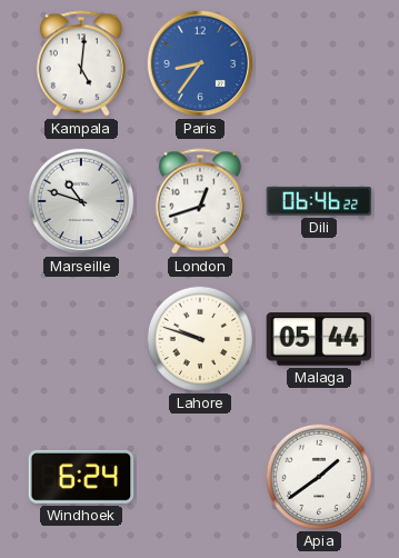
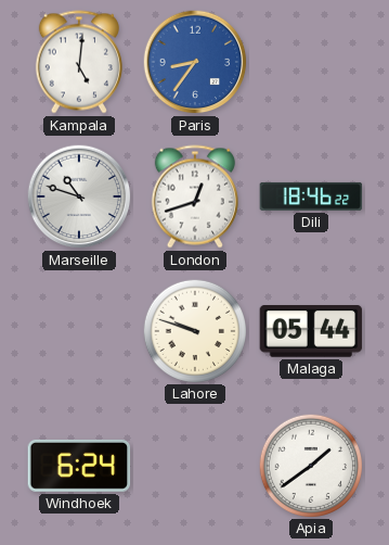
Dili: 06:46 -> 18:46
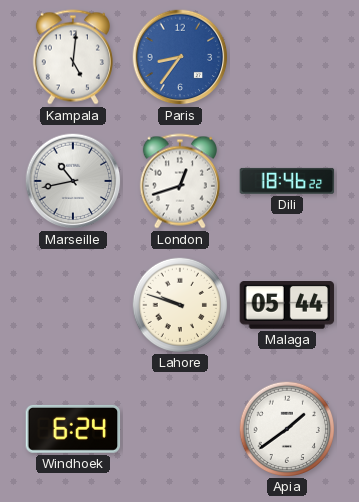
Marseille: 10:48 -> 10:43
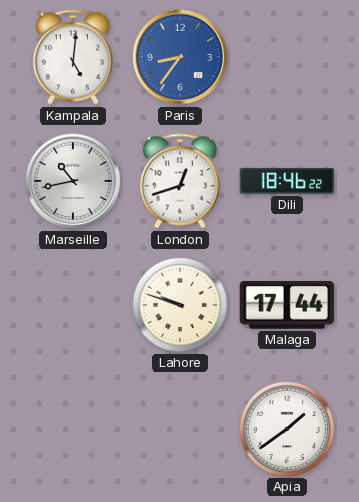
Malaga: 05:44 -> 17:44
Windhoek: 6:24 -> none
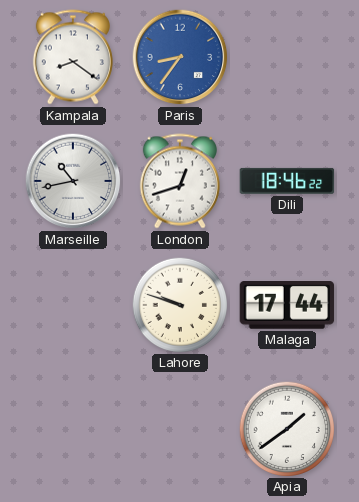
Kampala: 5:01 -> 8:21
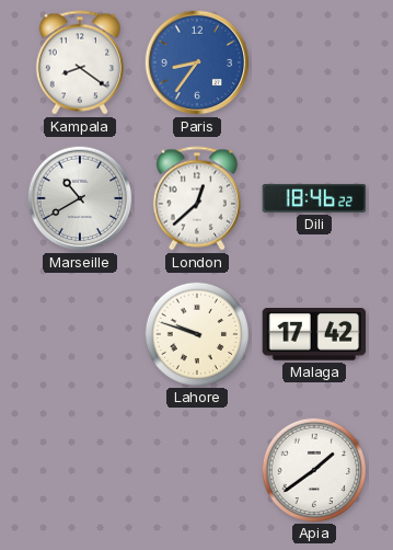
Marseille: 10:43 -> 10:40
London: 12:42 -> 12:38
Malaga: 17:44 -> 17:42
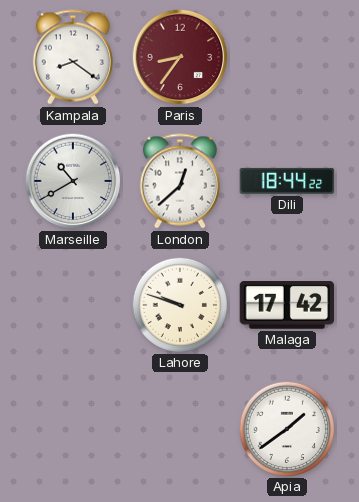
Paris dial: blue -> burgundy
Dili: 18:46 -> 18:44
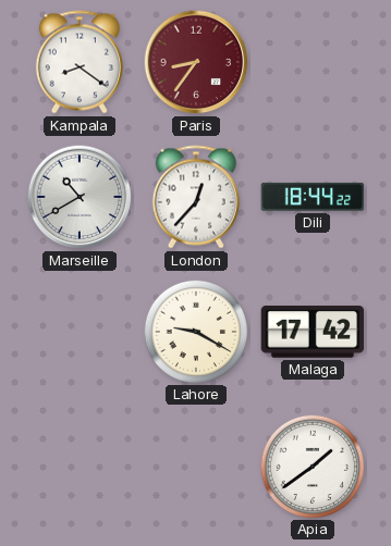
London: 12:38 -> 12:37
Lahore: 9:48 -> 9:20
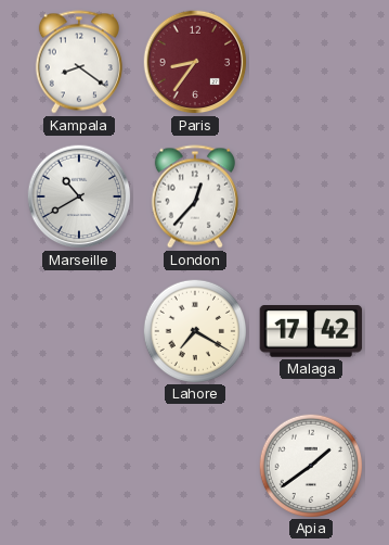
Dili: 18:44 -> none
Lahore: 9:20 -> 7:20
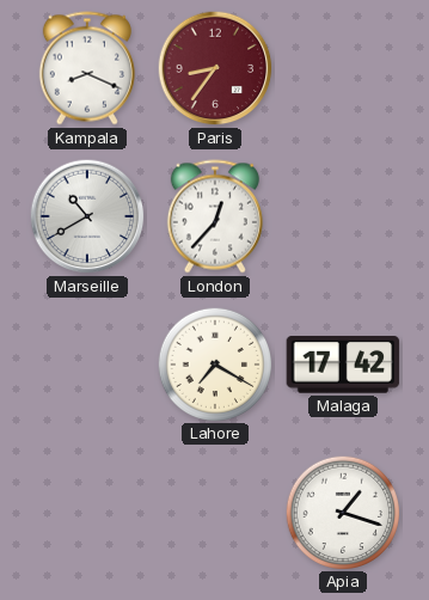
Kampala: 8:21 -> 8:19
Apia: 1:39 -> 1:18
